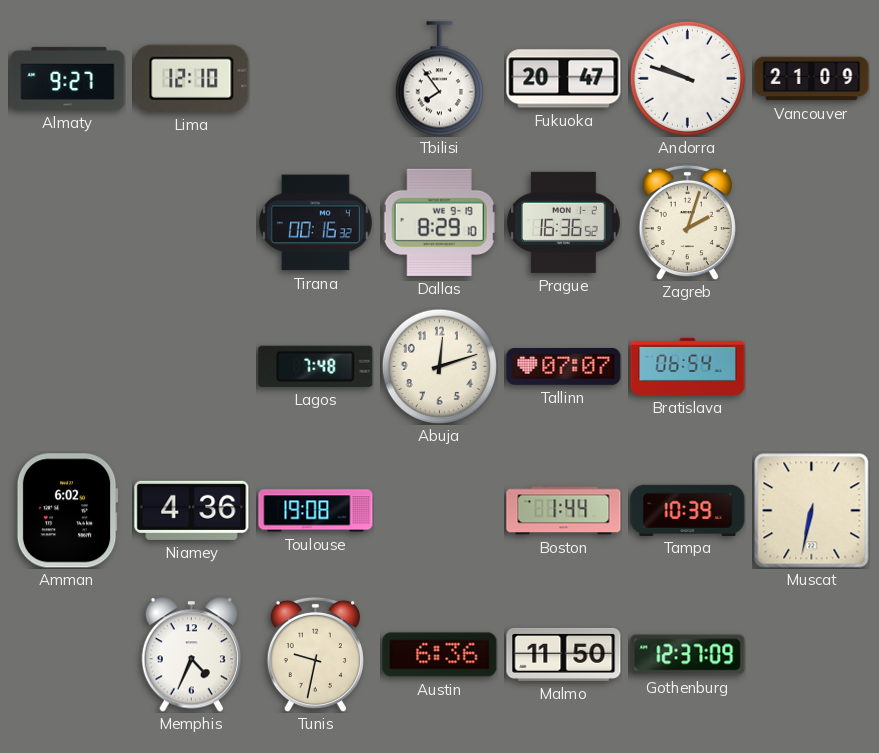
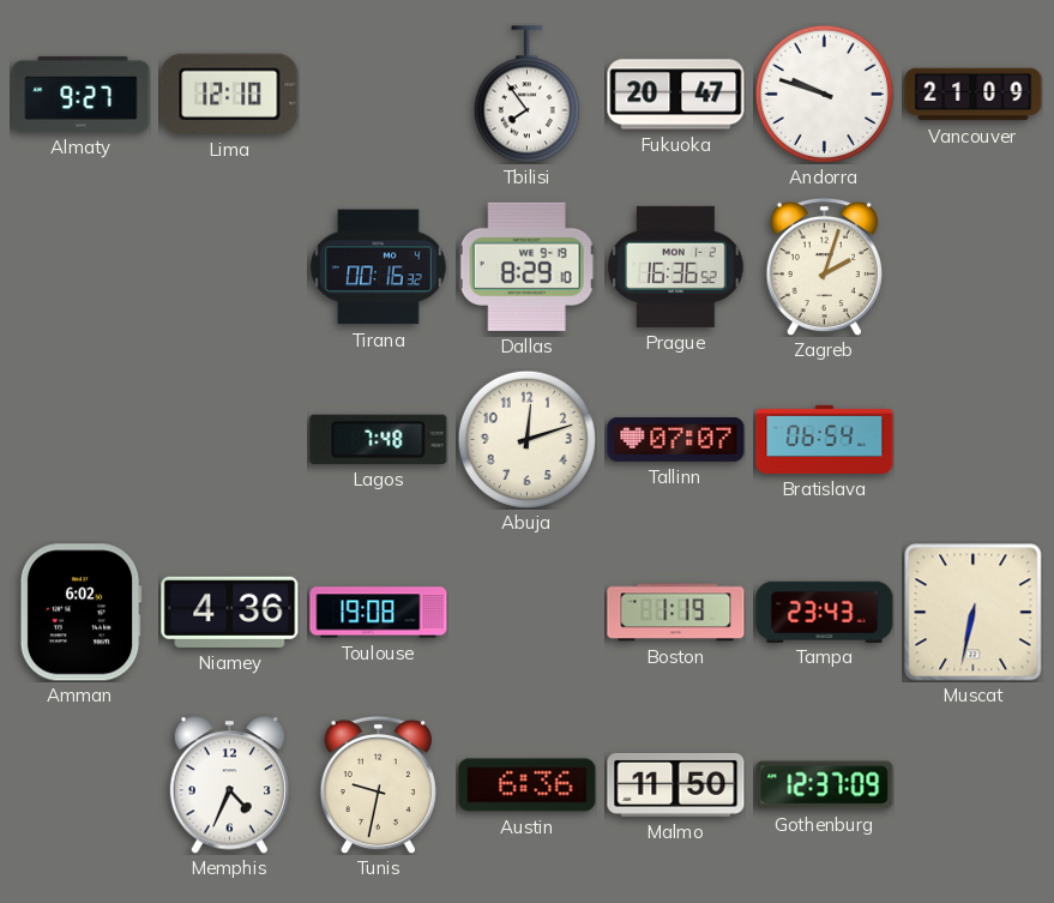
Boston: 1:44 -> 1:19
Tampa: 10:39 -> 23:43
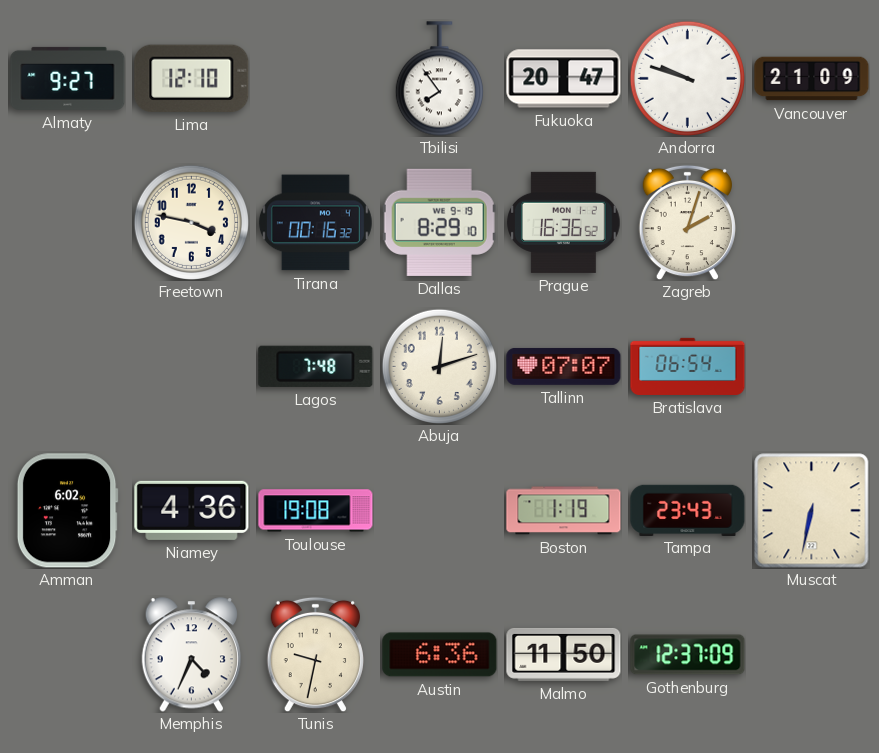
Freetown: none -> 3:47
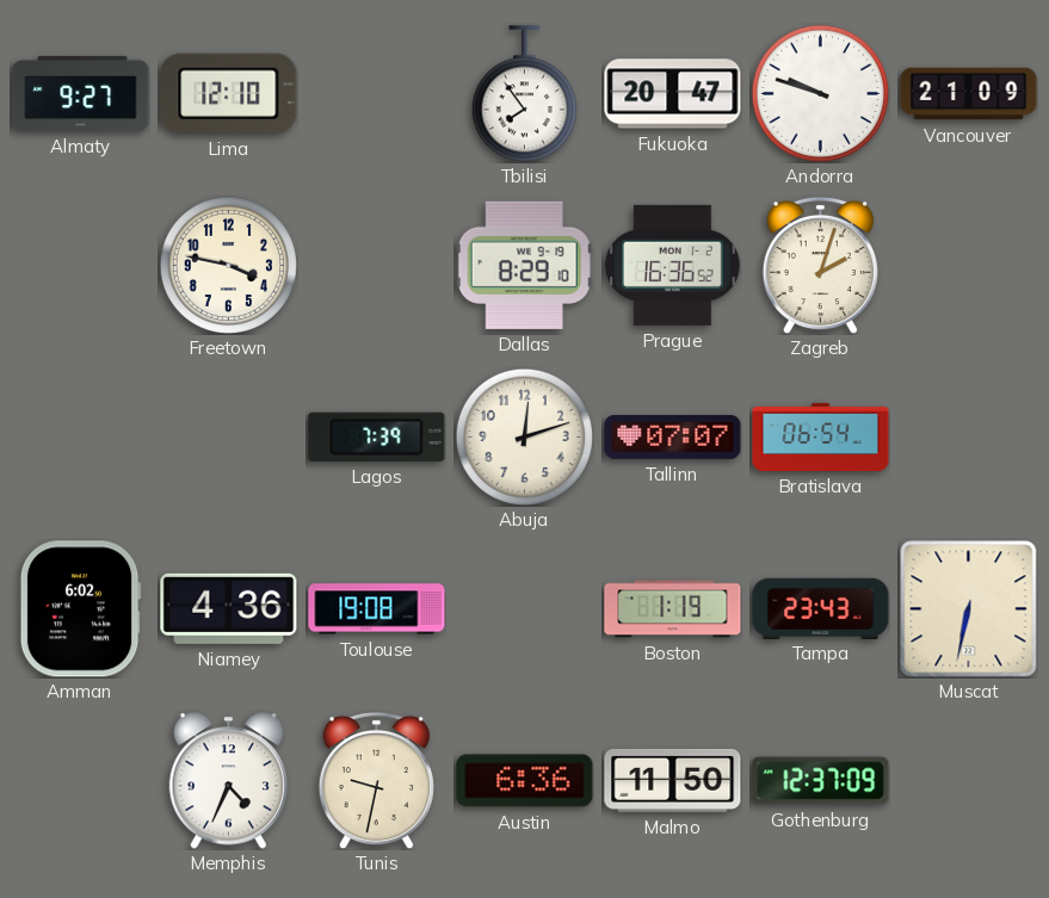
Tirana: 00:16 -> none
Lagos: 7:48 -> 7:39
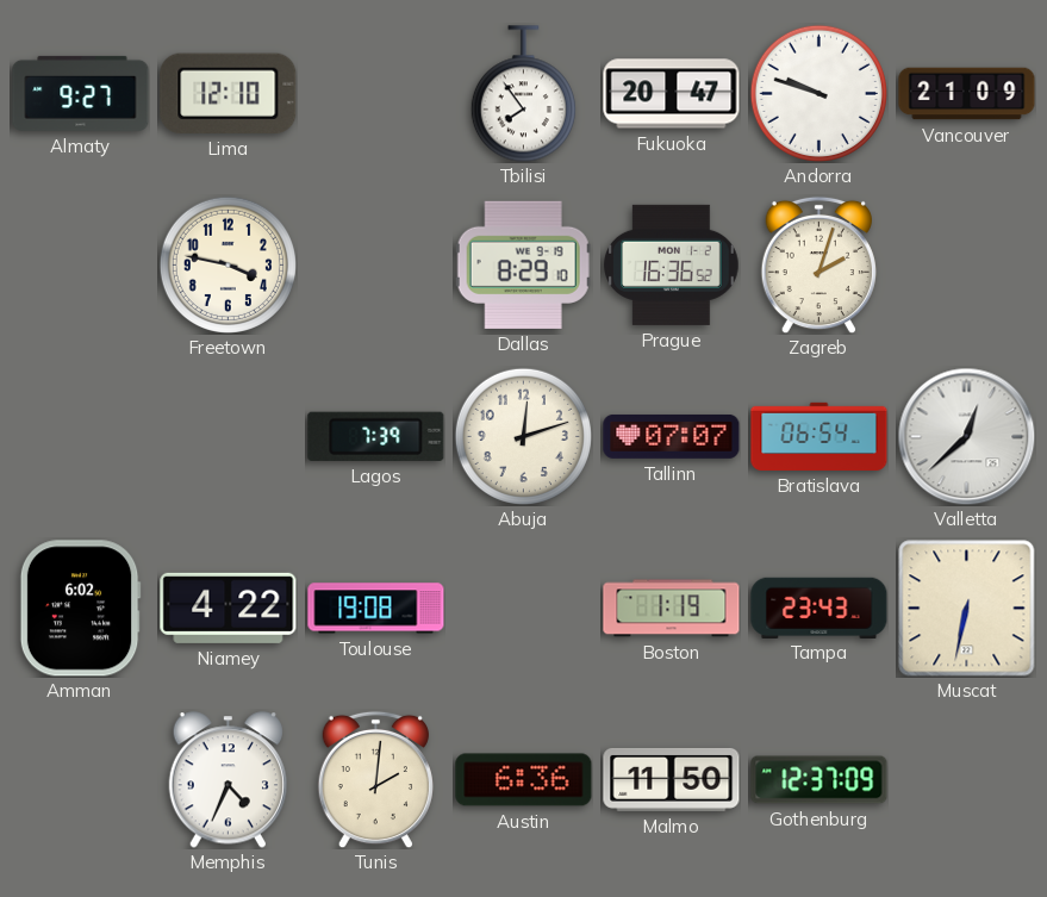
Valletta: none -> 12:38
Niamey: 4:36 -> 4:22
Tunis: 9:32 -> 2:01
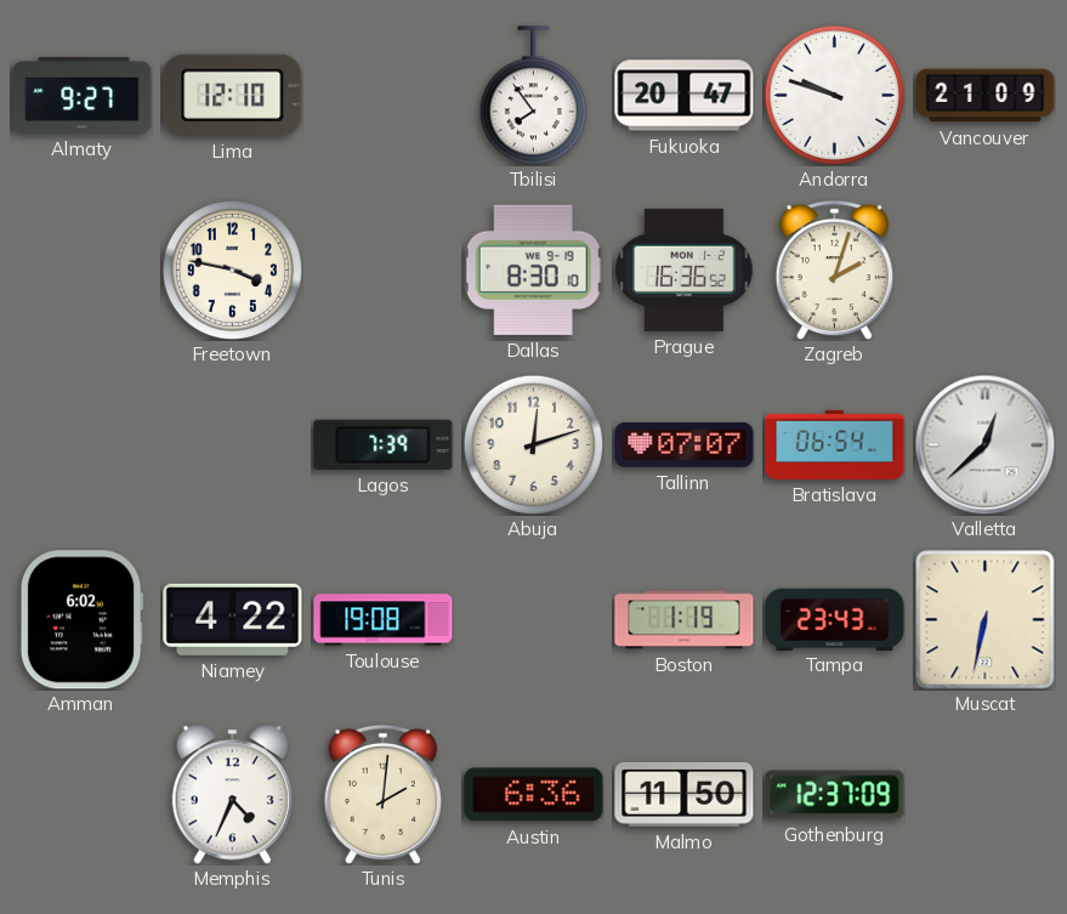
Dallas: 8:29 -> 8:30
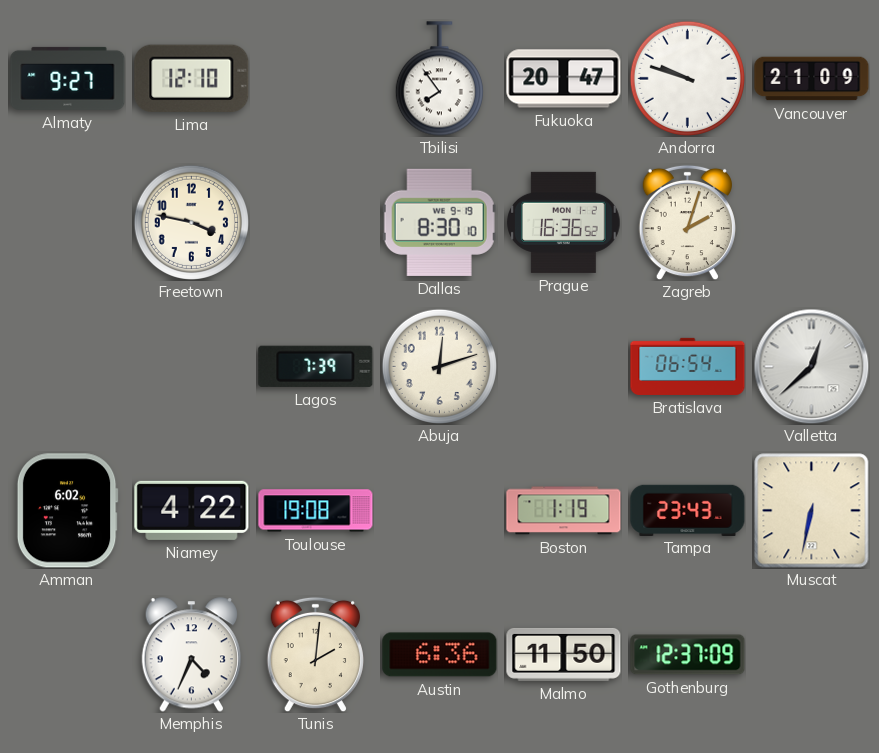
Tallinn: 07:07 -> none
